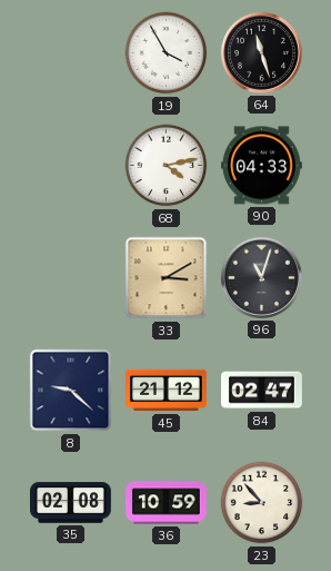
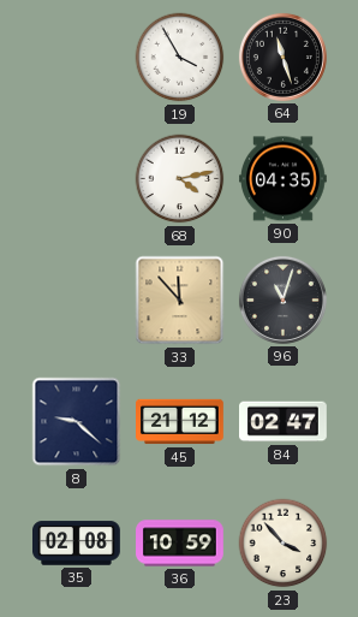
90: 04:33 -> 04:35
33: 3:10 -> 11:53
23: 8:53 -> 3:53
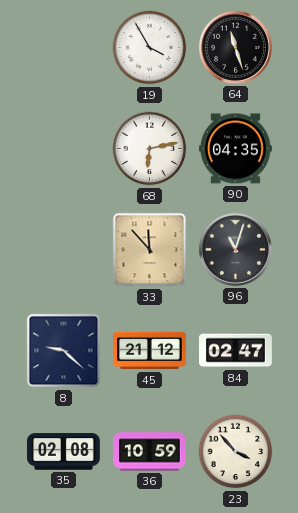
68: 4:13 -> 6:13
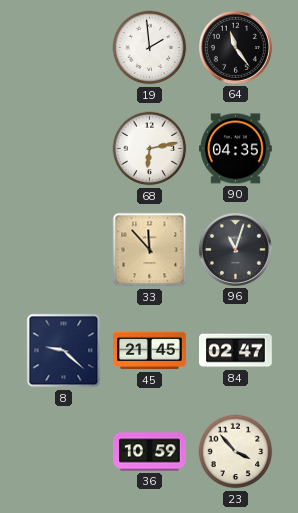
19: 3:55 -> 1:59
64: 11:27 -> 11:24
45: 21:12 -> 21:45
35: 02:08 -> none
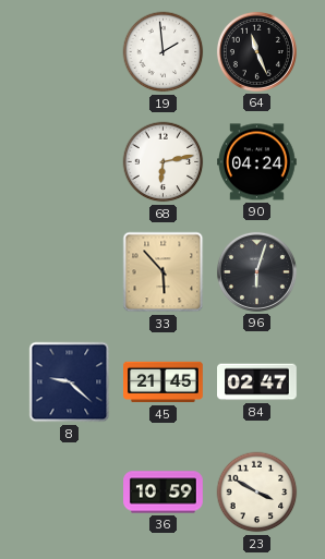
64: 11:24 -> 11:26
90: 04:35 -> 04:24
33: 11:53 -> 5:53
96: 11:03 -> 6:03
23: 3:53 -> 3:50
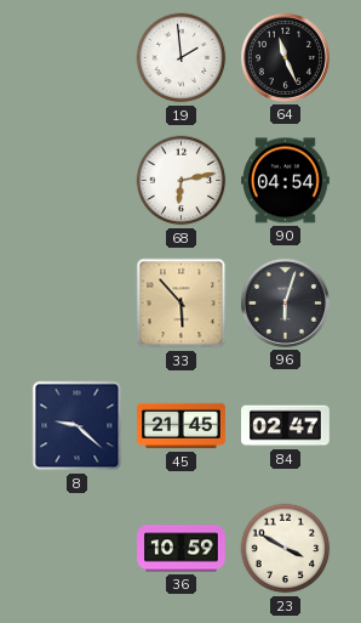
90: 04:24 -> 04:54
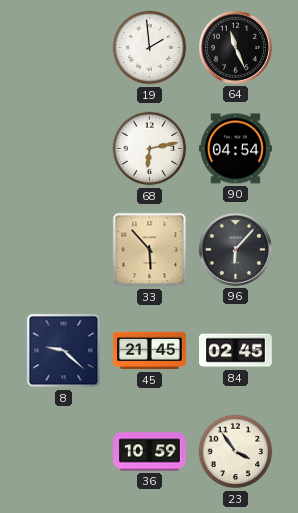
96: 6:03 -> 6:07
84: 02:47 -> 02:45
23: 3:50 -> 3:54
